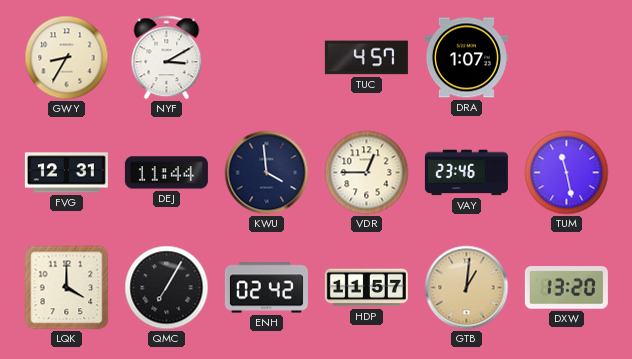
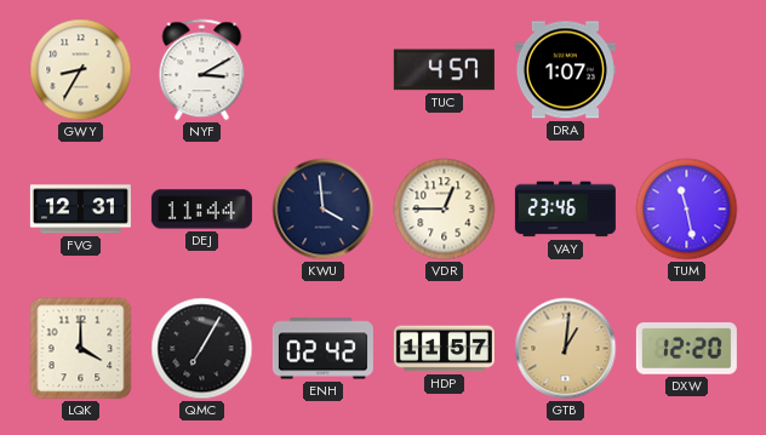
DXW: 13:20 -> 12:20
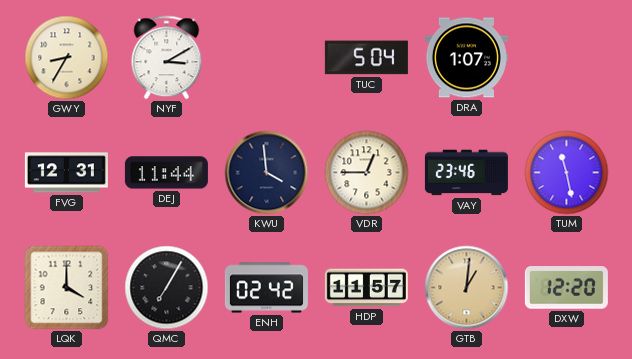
TUC: 4:57 -> 5:04
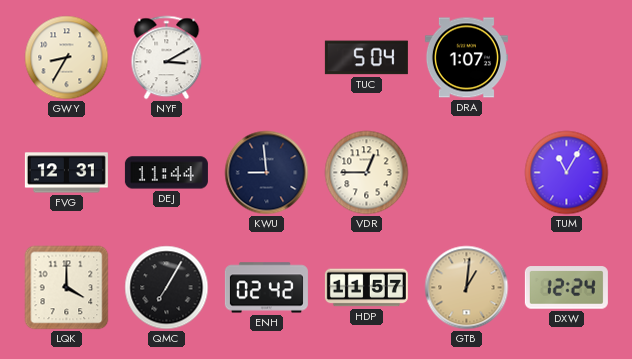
KWU: 3:59 -> 8:59
VAY: 23:46 -> none
TUM: 11:28 -> 11:05
DXW: 12:20 -> 12:24
